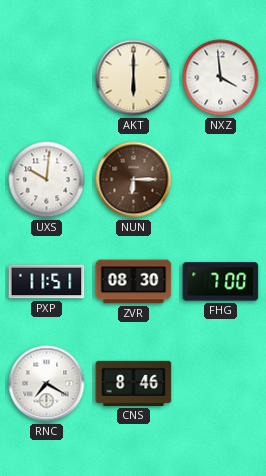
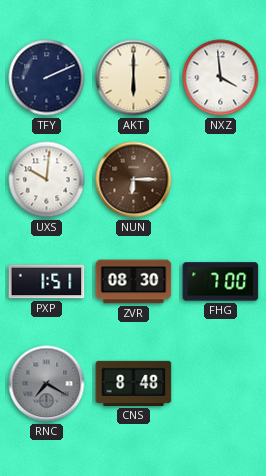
TFY: none -> 2:11
PXP: 11:51 -> 1:51
RNC dial: white -> grey
CNS: 8:46 -> 8:48
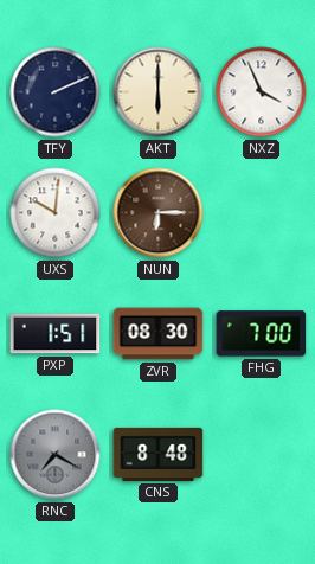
NXZ: 3:59 -> 3:56
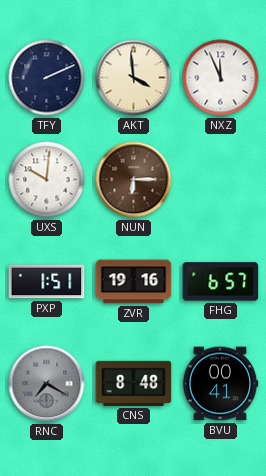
AKT: 6:00 -> 3:59
NXZ: 3:56 -> 11:56
ZVR: 08:30 -> 19:16
FHG: 7:00 -> 6:57
BVU: none -> 00:41
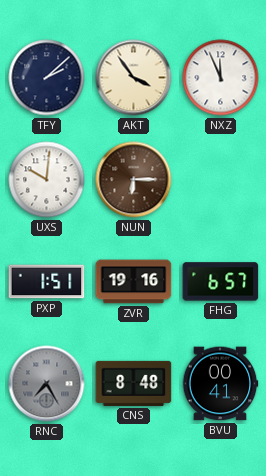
TFY: 2:11 -> 2:08
AKT: 3:59 -> 3:54
RNC: 7:20 -> 7:25
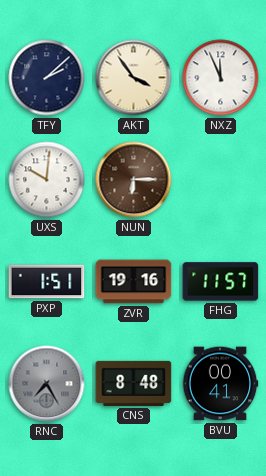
FHG: 6:57 -> 11:57
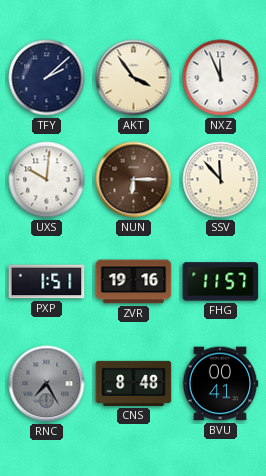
SSV: none -> 11:53
